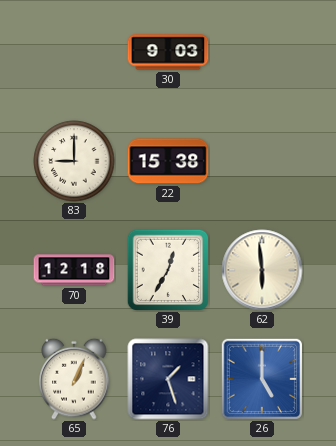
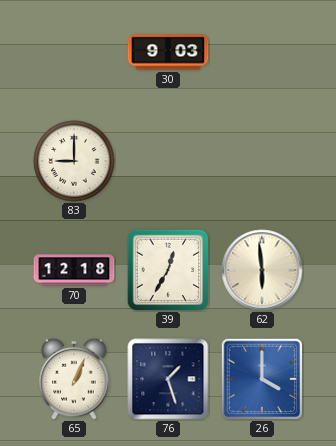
22: 15:38 -> none
26: 5:00 -> 4:00
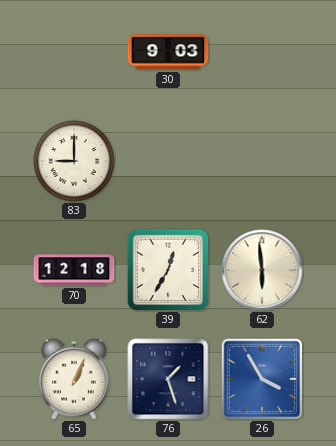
26: 4:00 -> 3:55
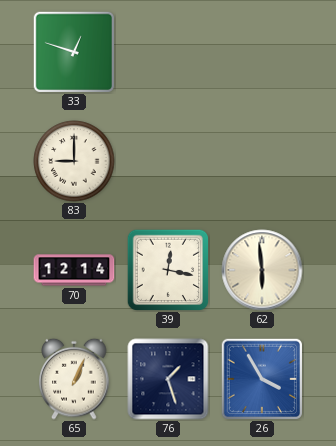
33: none -> 12:48
30: 9:03 -> none
70: 12:18 -> 12:14
39: 12:35 -> 12:17
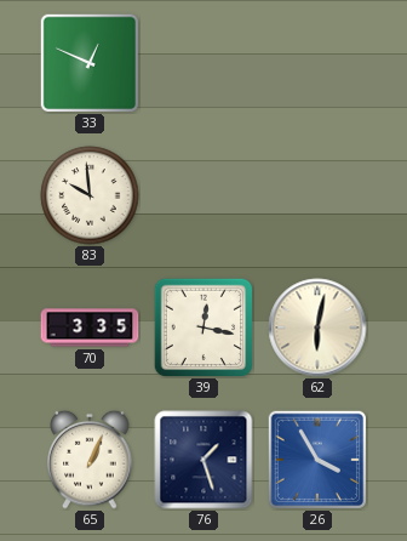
33: 12:48 -> 12:49
83: 9:00 -> 9:59
70: 12:14 -> 3:35
62: 5:59 -> 6:02
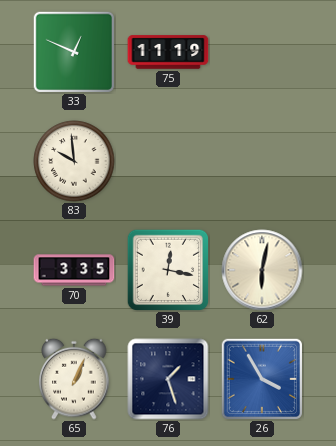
75: none -> 11:19
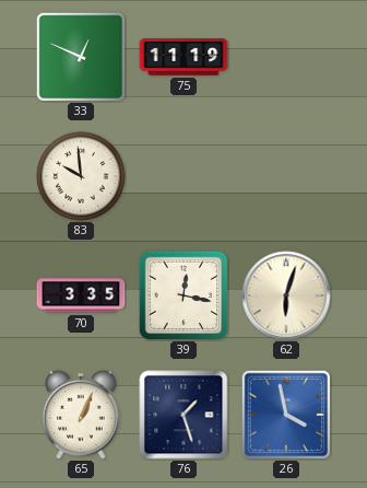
62: 6:02 -> 6:03
26: 3:55 -> 3:58
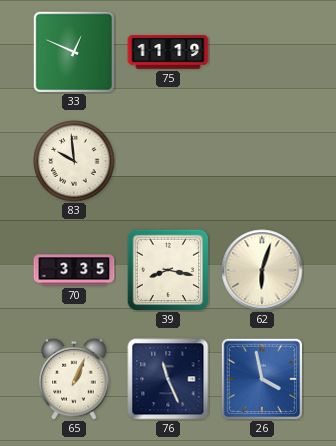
39: 12:17 -> 8:17
76: 1:27 -> 11:26
